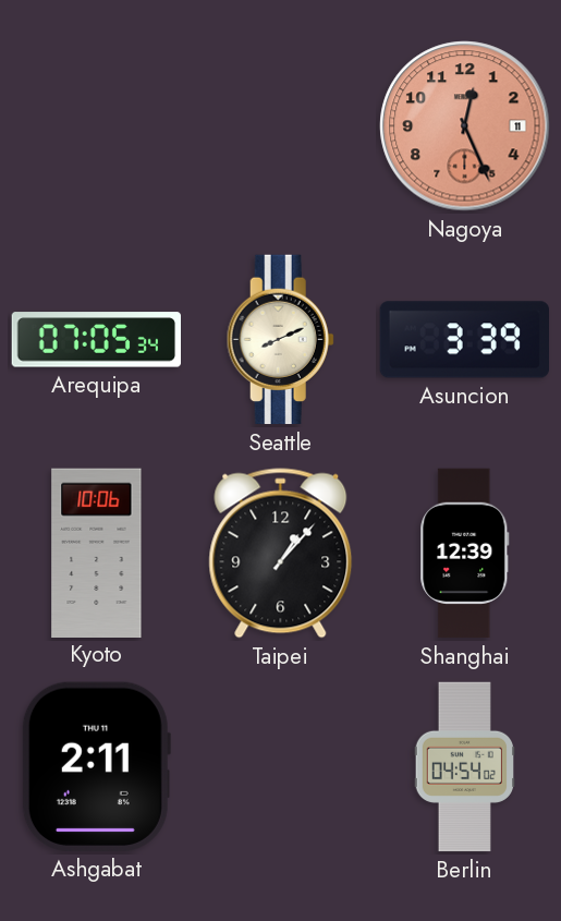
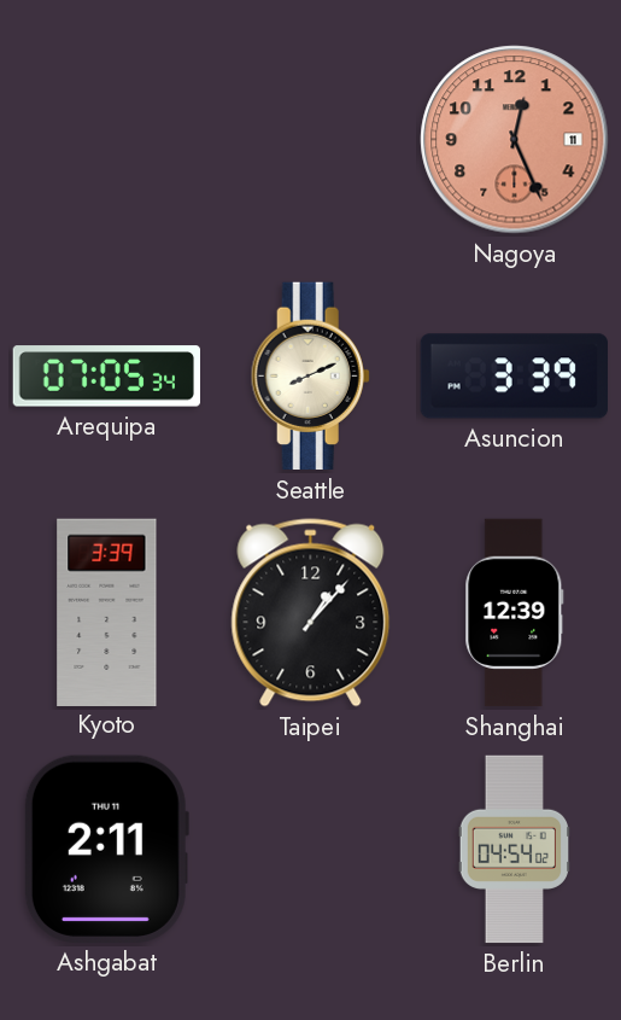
Kyoto: 10:06 -> 3:39
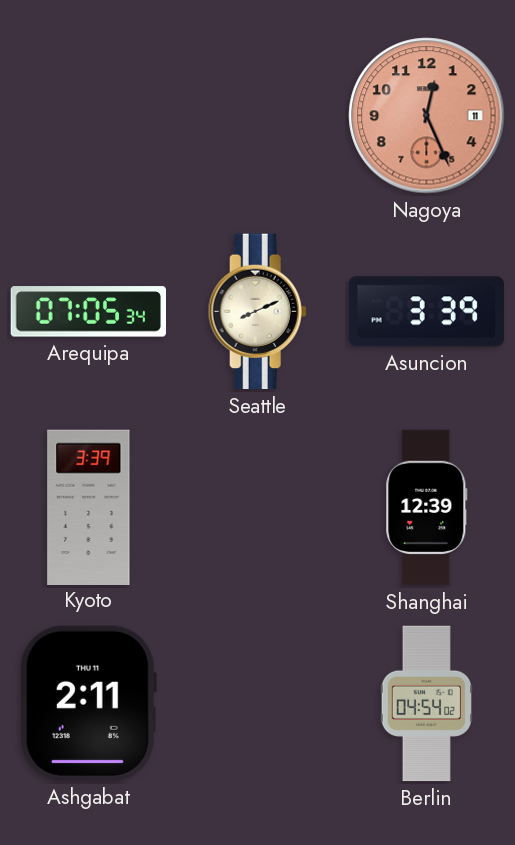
Taipei: 1:07 -> none
